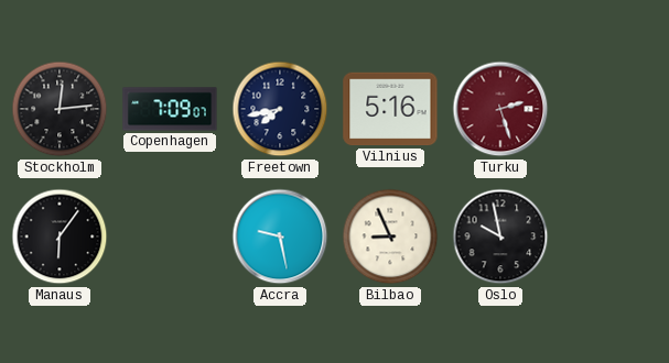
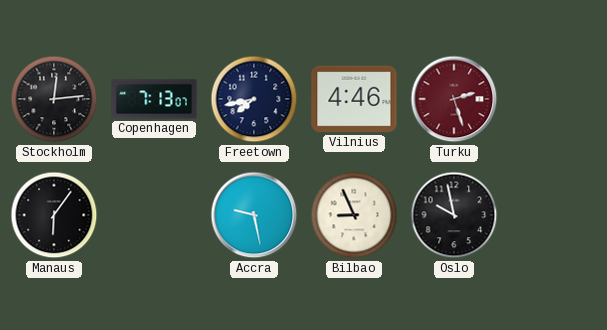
Copenhagen: 7:09 -> 7:13
Vilnius: 5:16 -> 4:46
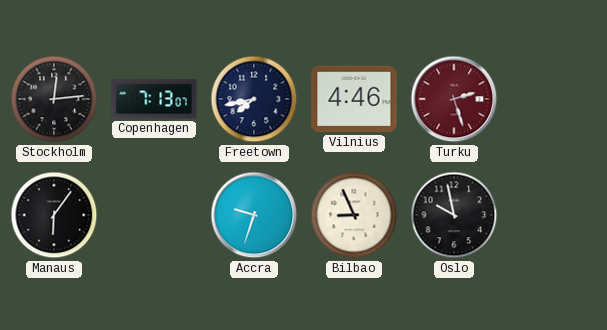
Accra: 9:28 -> 9:33
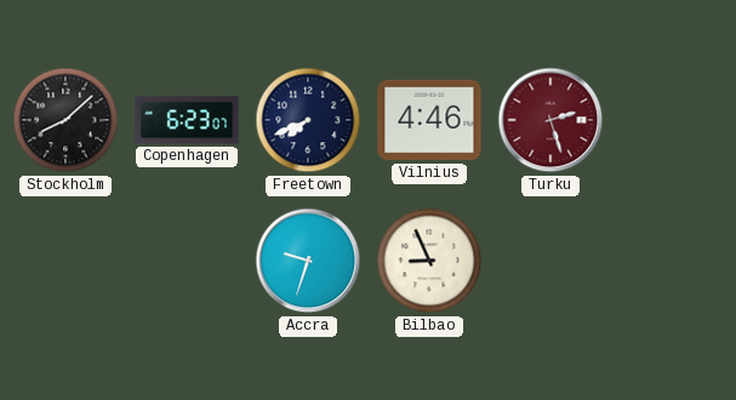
Stockholm: 12:14 -> 8:08
Copenhagen: 7:13 -> 6:23
Freetown: 7:43 -> 7:41
Manaus: 6:06 -> none
Oslo: 9:58 -> none
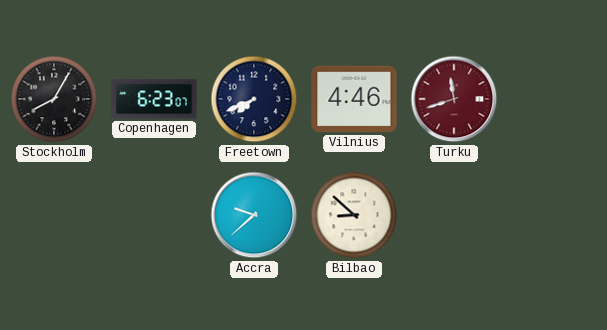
Stockholm: 8:08 -> 8:05
Turku: 2:27 -> 11:42
Accra: 9:33 -> 9:38
Bilbao: 8:56 -> 8:52
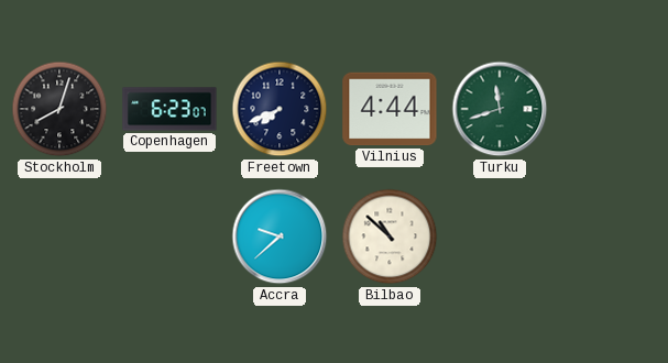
Stockholm: 8:05 -> 8:03
Vilnius: 4:46 -> 4:44
Turku dial: burgundy -> green
Bilbao: 8:52 -> 10:52
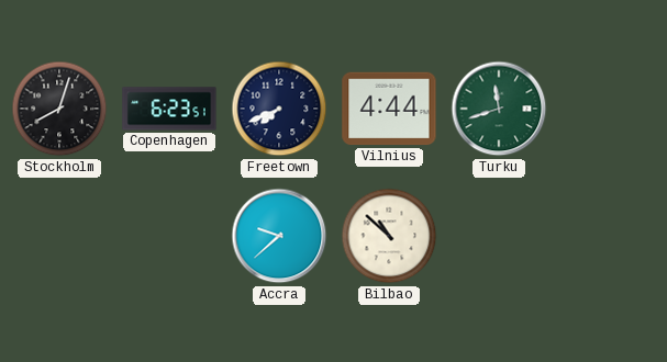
Copenhagen: 6:23:07 -> 6:23:51
